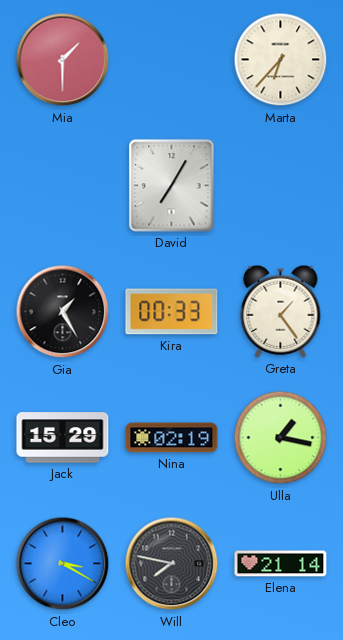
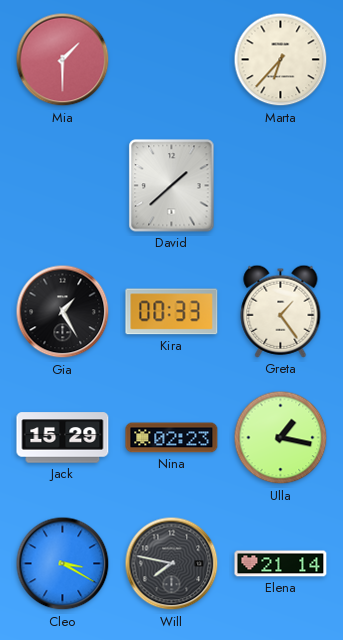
David: 7:05 -> 1:38
Nina: 02:19 -> 02:23
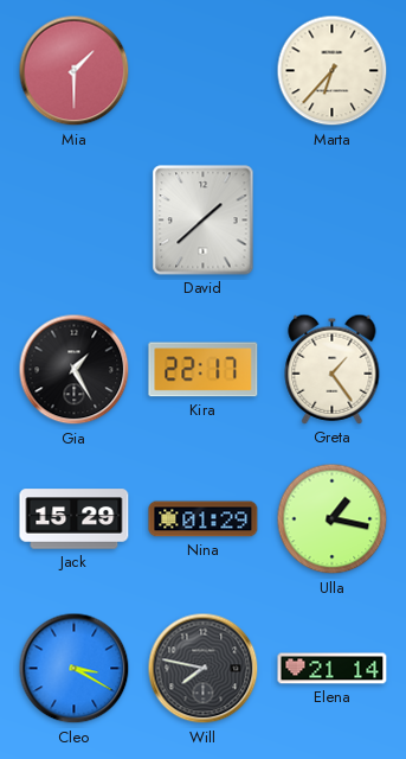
Kira: 00:33 -> 22:17
Nina: 02:23 -> 01:29
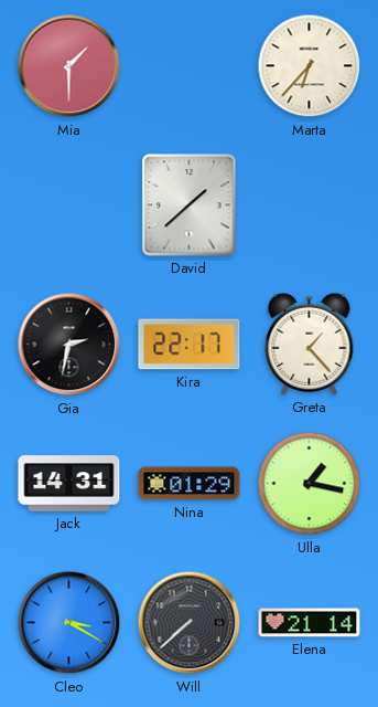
Gia: 1:25 -> 2:32
Greta: 1:24 -> 1:23
Jack: 15:29 -> 14:31
Will: 7:47 -> 7:38
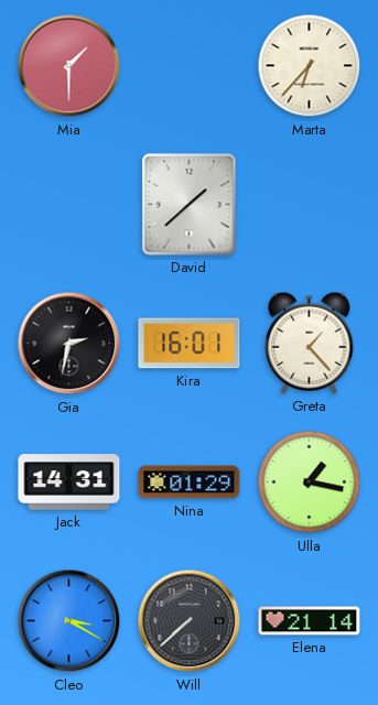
Kira: 22:17 -> 16:01
